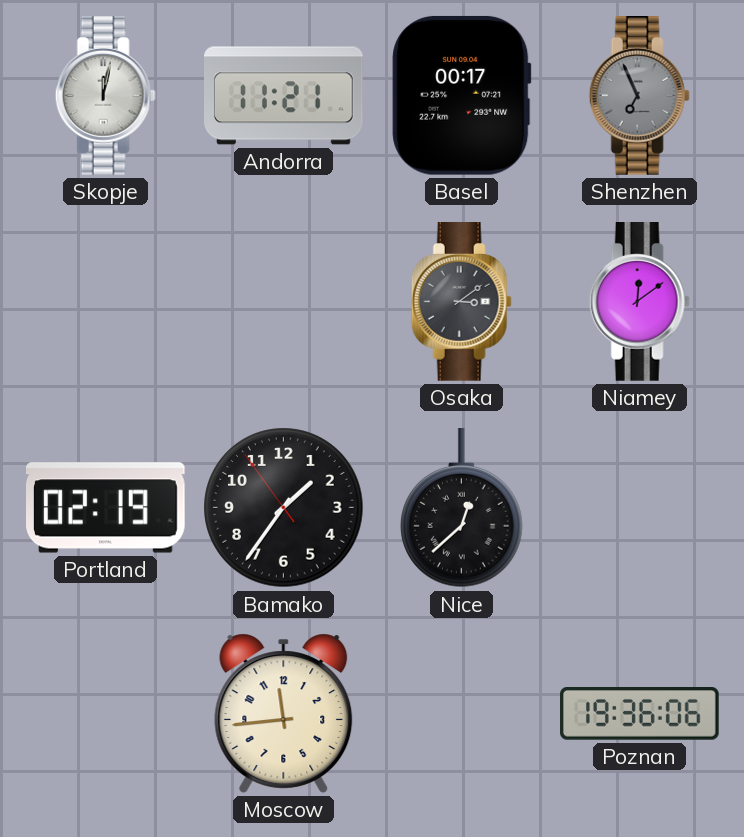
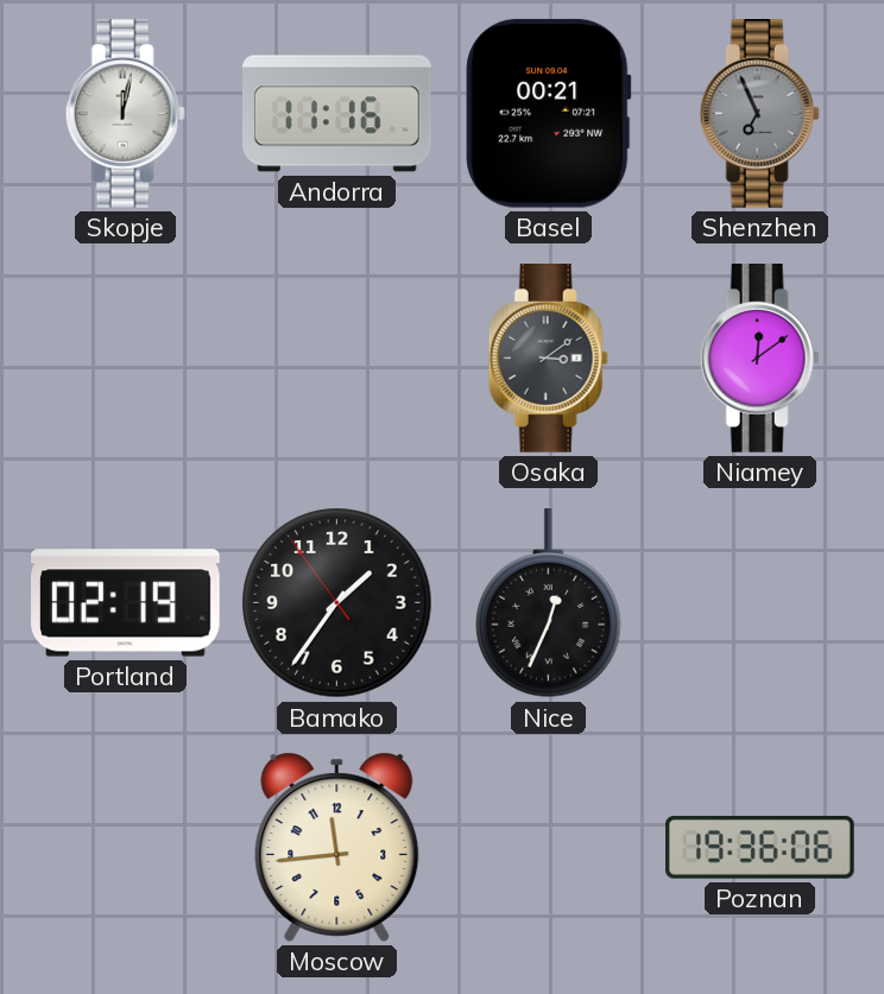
Andorra: 11:21 -> 11:16
Basel: 00:17 -> 00:21
Nice: 12:38 -> 12:34
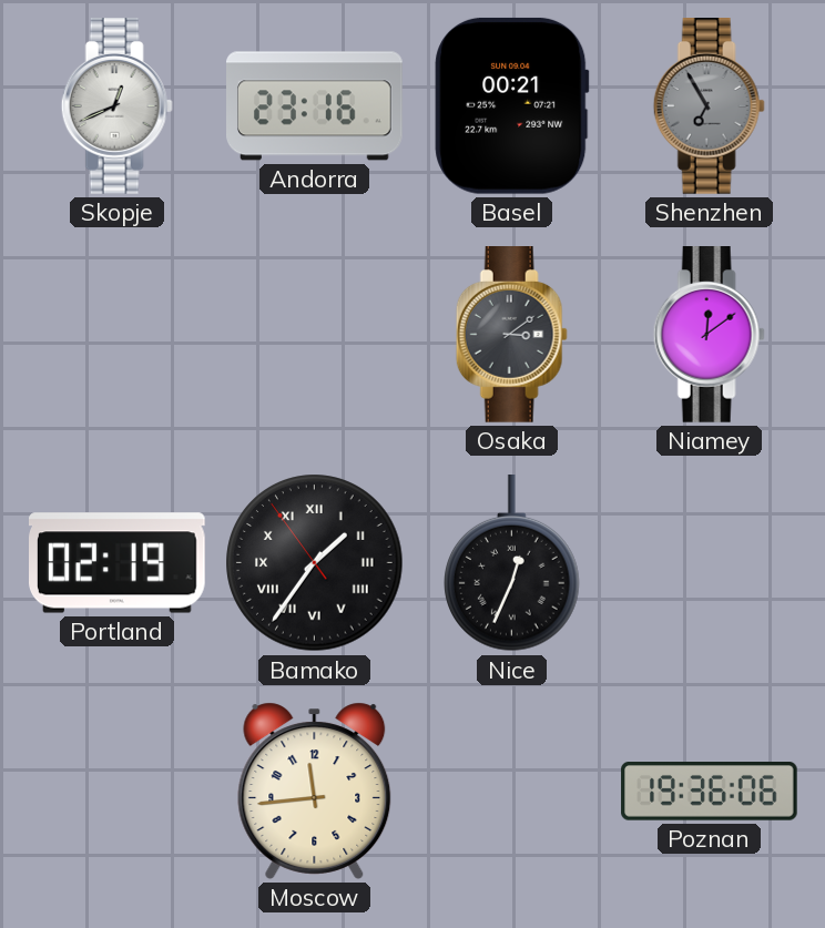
Skopje: 12:02 -> 12:41
Andorra: 11:16 -> 23:16
Shenzhen: 6:56 -> 6:55
Bamako numerals: Arabic -> Roman
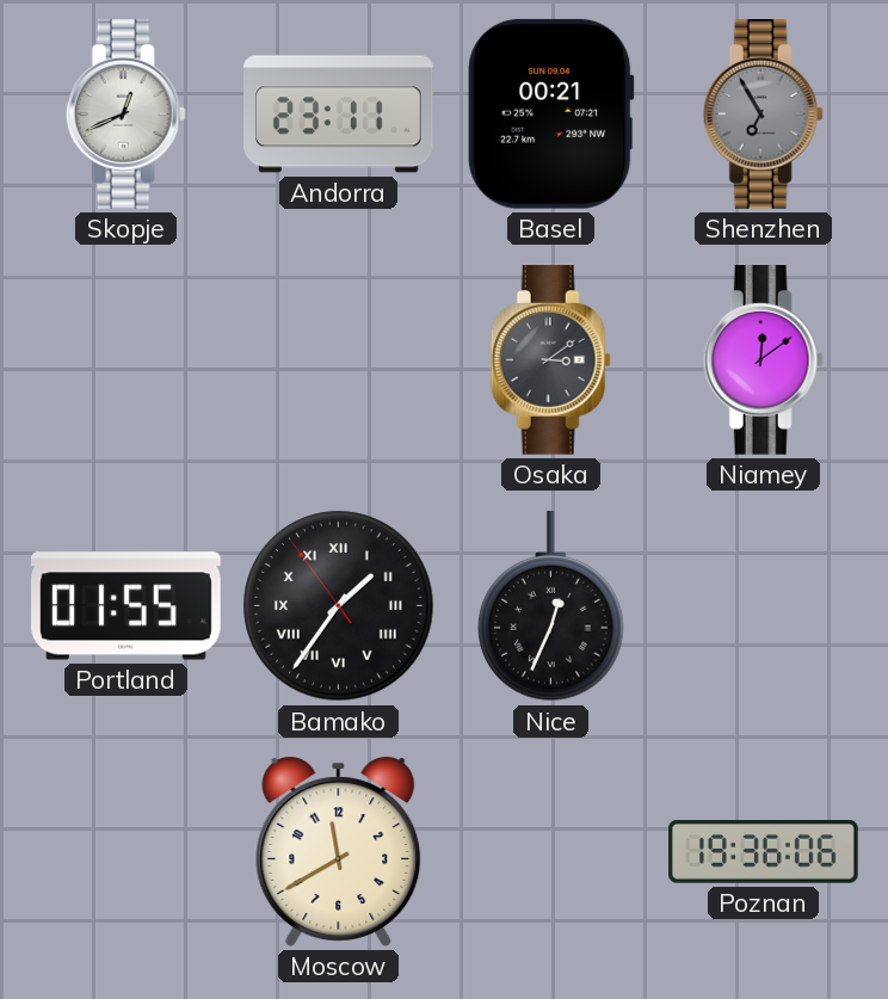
Andorra: 23:16 -> 23:11
Portland: 02:19 -> 01:55
Moscow: 11:44 -> 11:40
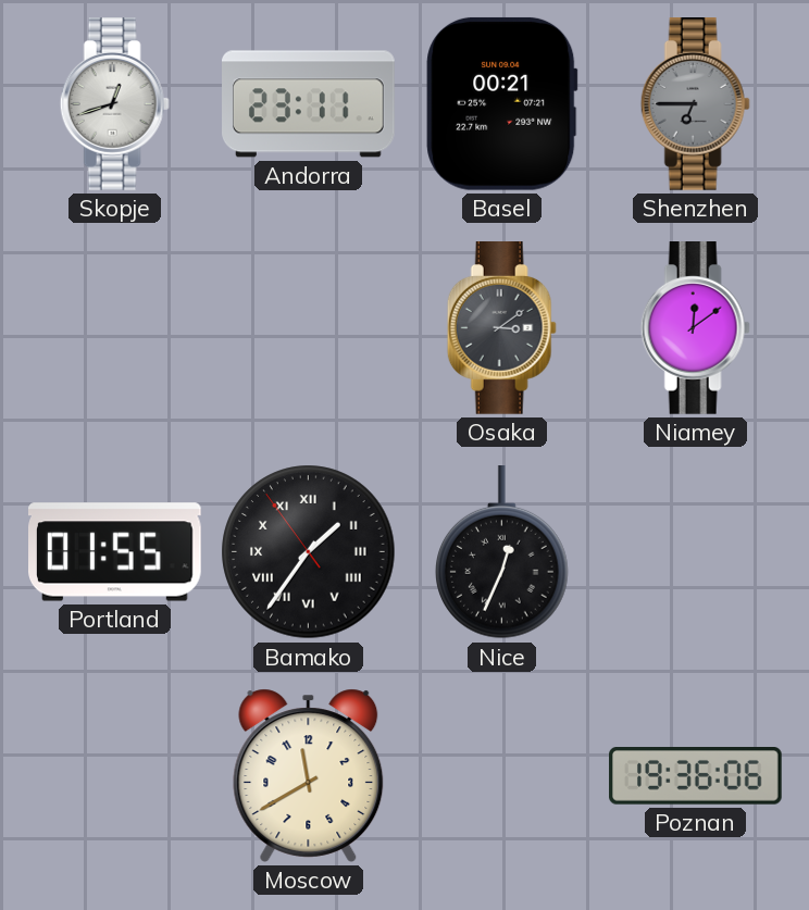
Skopje: 12:41 -> 12:42
Shenzhen: 6:55 -> 6:45
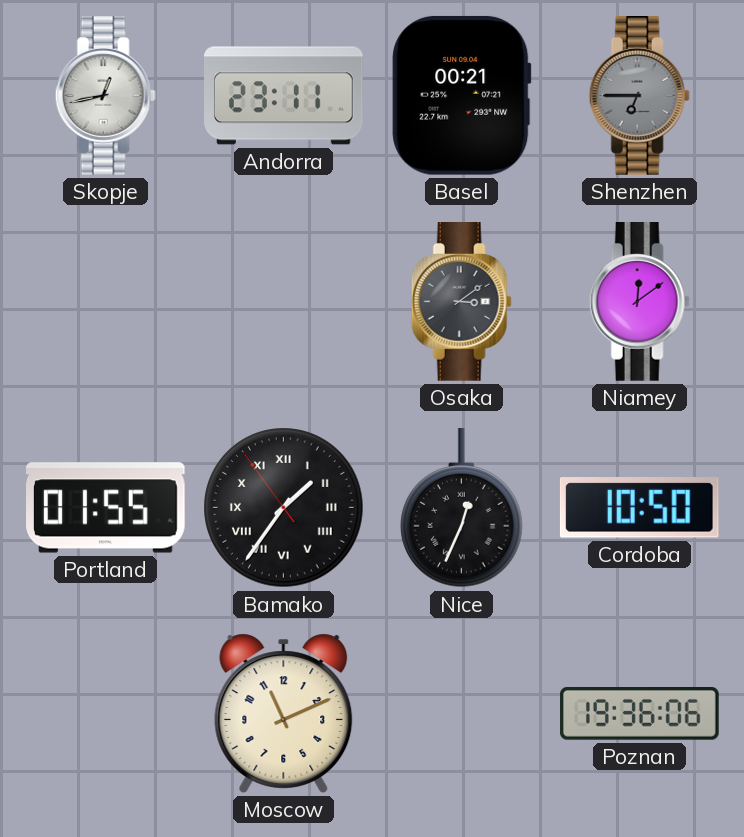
Skopje: 12:42 -> 12:43
Cordoba: none -> 10:50
Moscow: 11:40 -> 11:11
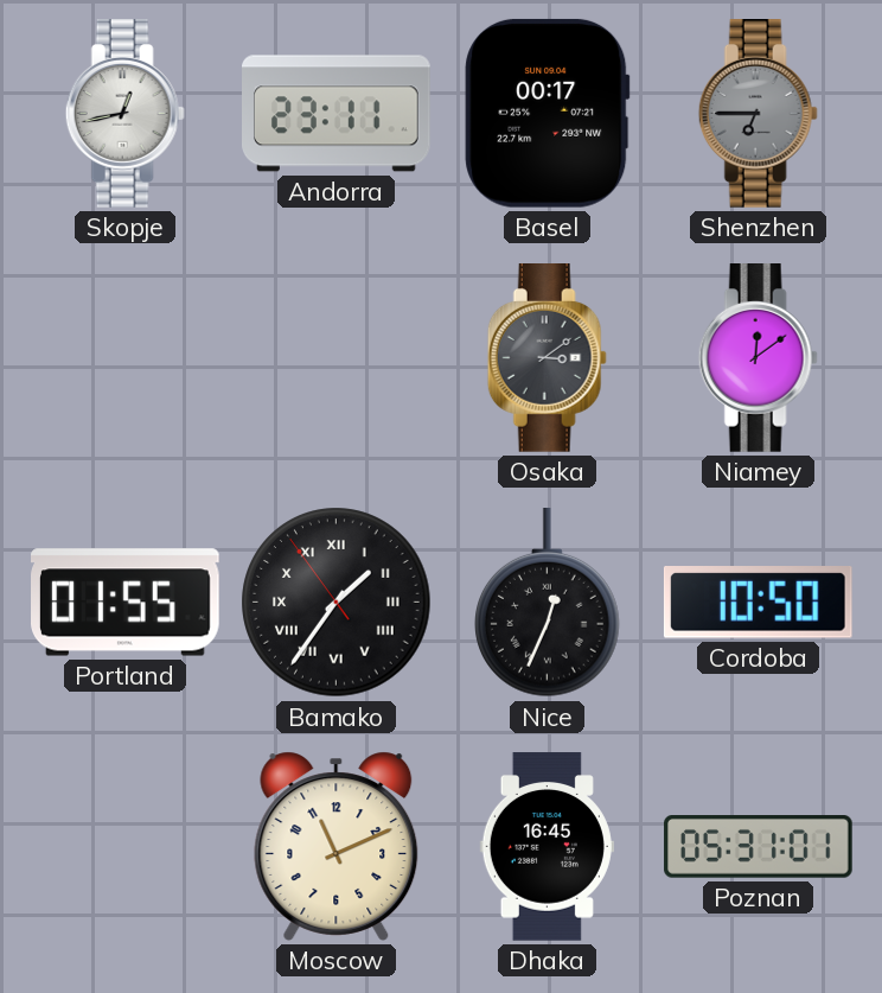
Basel: 00:21 -> 00:17
Dhaka: none -> 16:45
Poznan: 19:36 -> 05:31
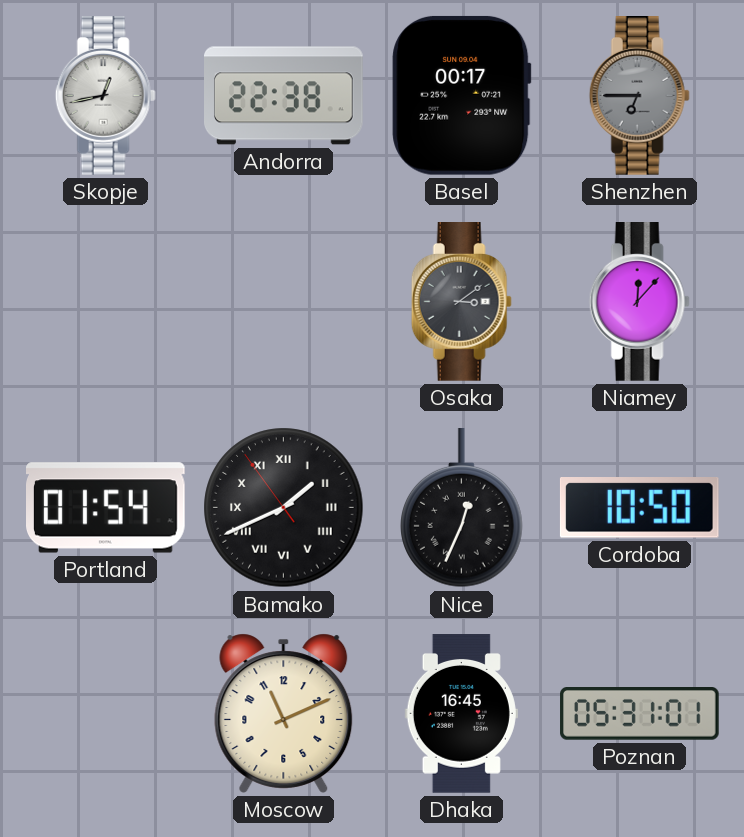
Andorra: 23:11 -> 22:38
Niamey: 12:09 -> 12:07
Portland: 01:55 -> 01:54
Bamako: 1:35 -> 1:40
